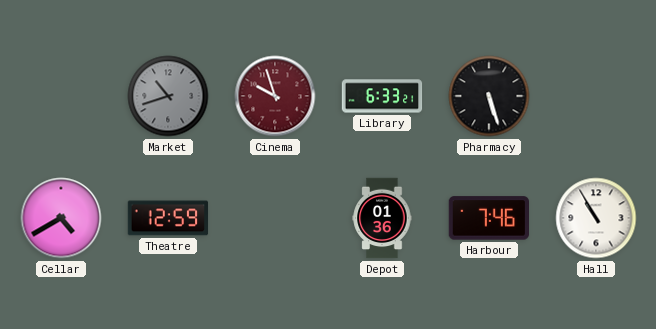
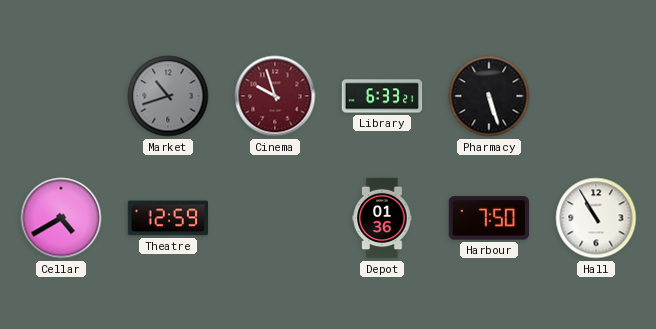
Harbour: 7:46 -> 7:50
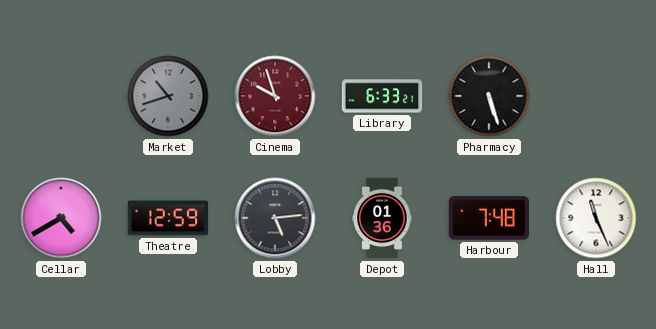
Lobby: none -> 5:14
Harbour: 7:50 -> 7:48
Hall: 10:55 -> 11:26
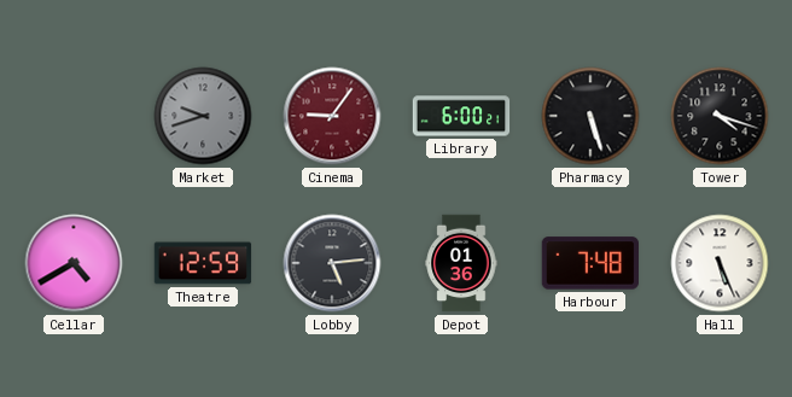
Market: 10:42 -> 9:42
Cinema: 9:57 -> 9:06
Library: 6:33 -> 6:00
Tower: none -> 4:18
Hall: 11:26 -> 5:26
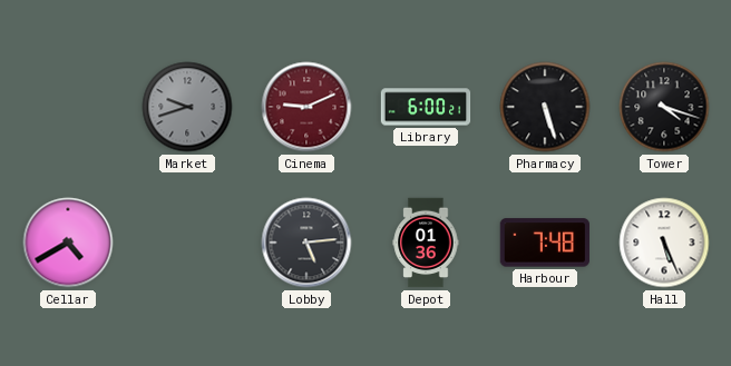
Cinema: 9:06 -> 9:11
Theatre: 12:59 -> none
